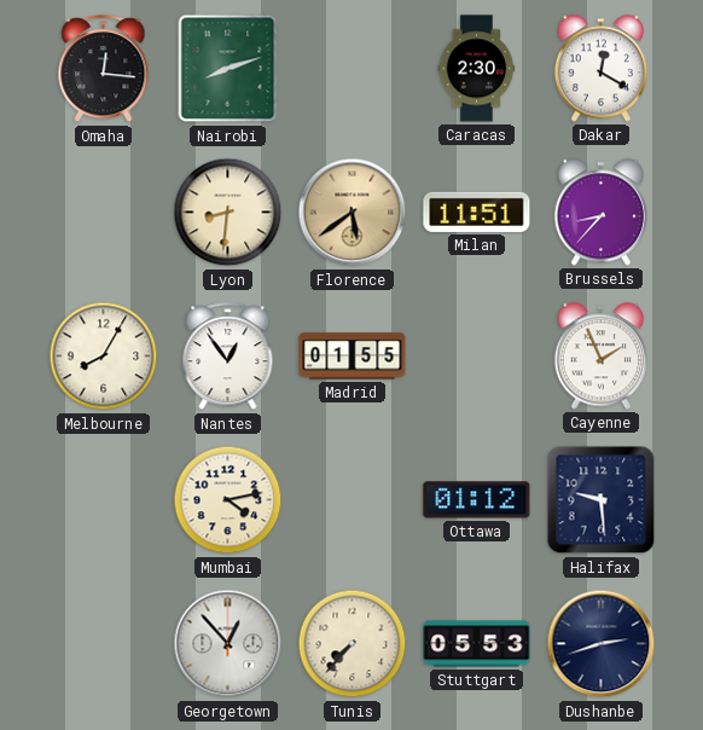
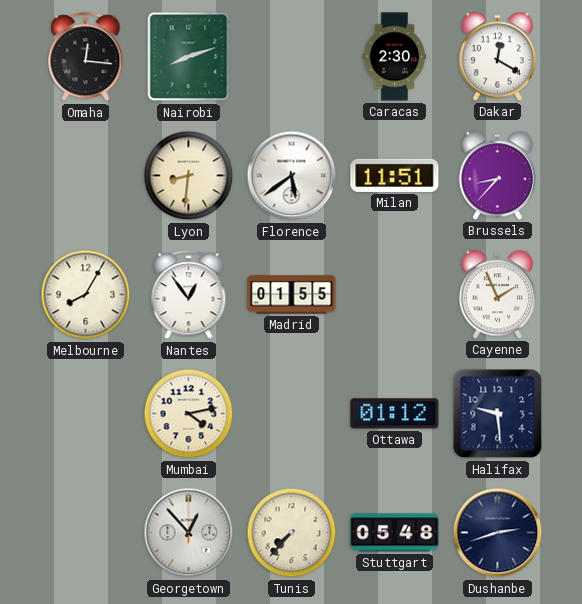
Florence dial: champagne -> white
Stuttgart: 05:53 -> 05:48
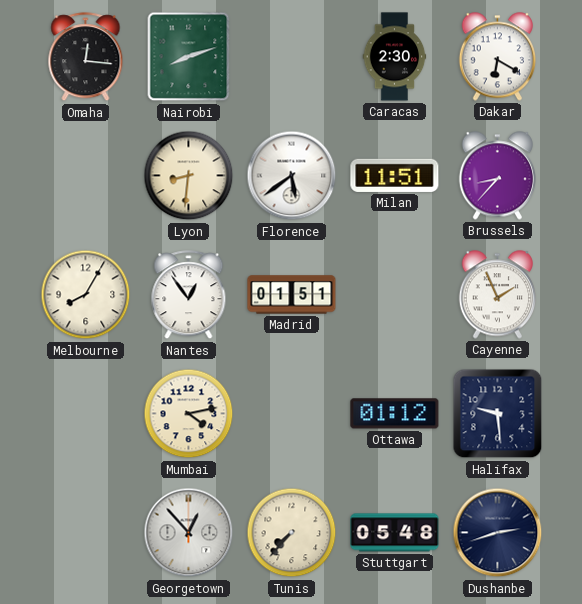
Dakar: 12:20 -> 6:20
Madrid: 01:55 -> 01:51
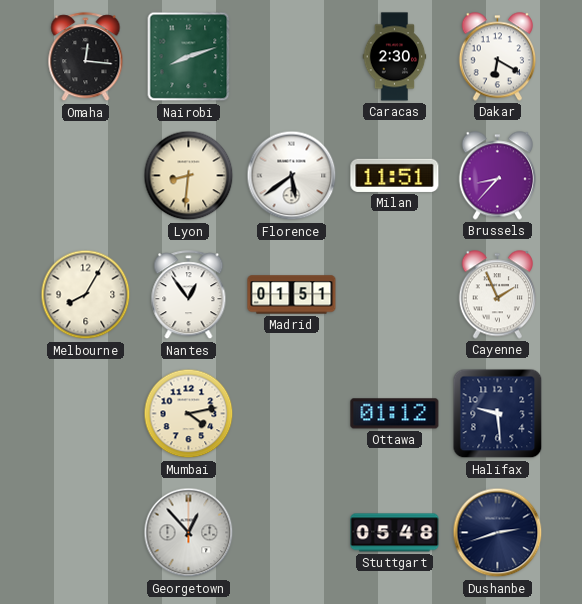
Tunis: 7:37 -> none
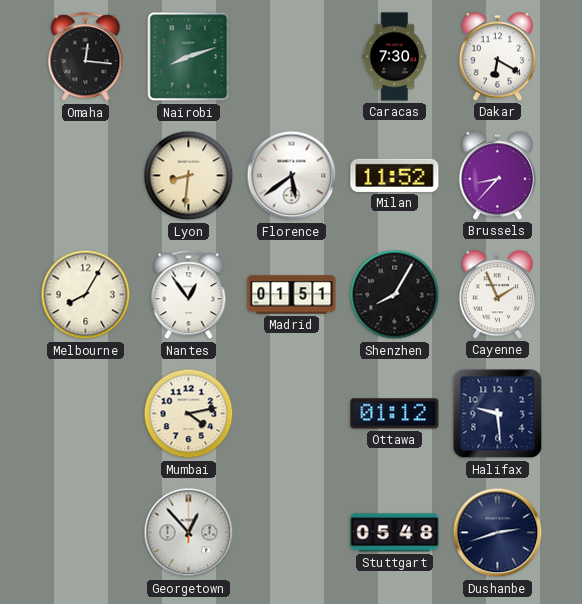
Caracas: 2:30 -> 7:30
Milan: 11:51 -> 11:52
Shenzhen: none -> 8:05
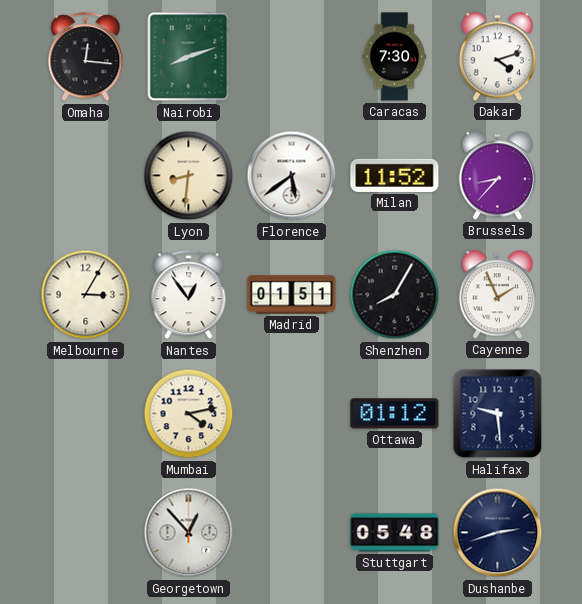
Dakar: 6:20 -> 4:12
Melbourne: 8:05 -> 3:05
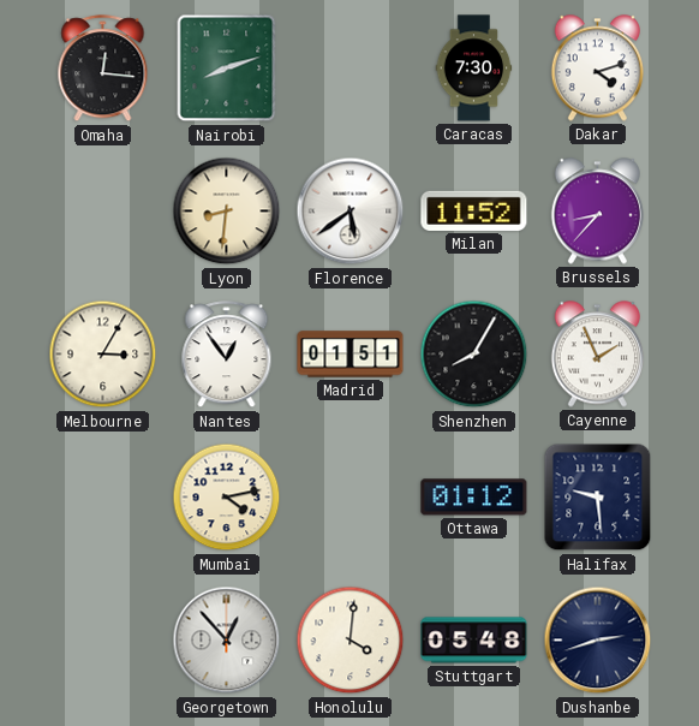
Honolulu: none -> 4:01
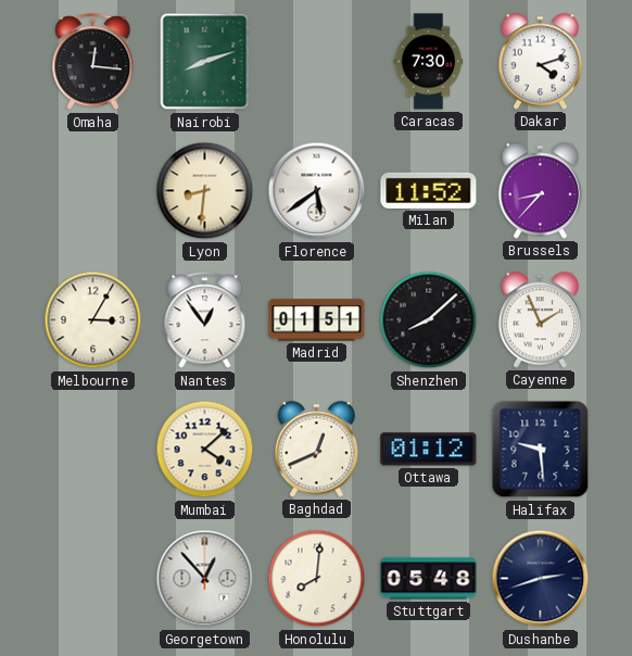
Shenzhen: 8:05 -> 8:08
Mumbai: 4:13 -> 4:08
Baghdad: none -> 12:41
Honolulu: 4:01 -> 8:01
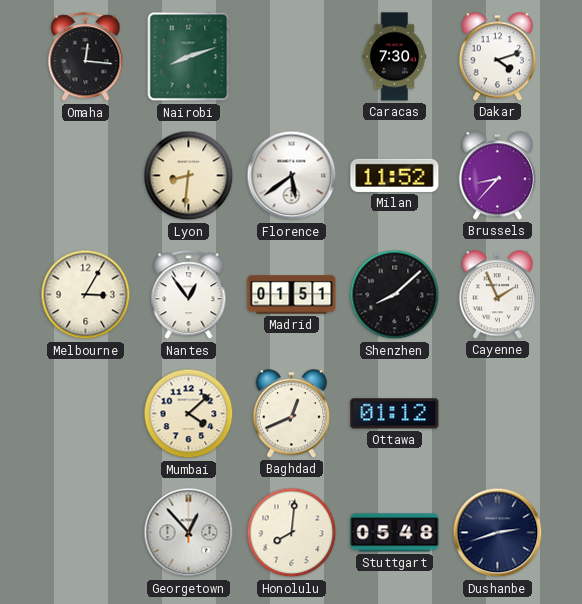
Halifax: 9:29 -> none
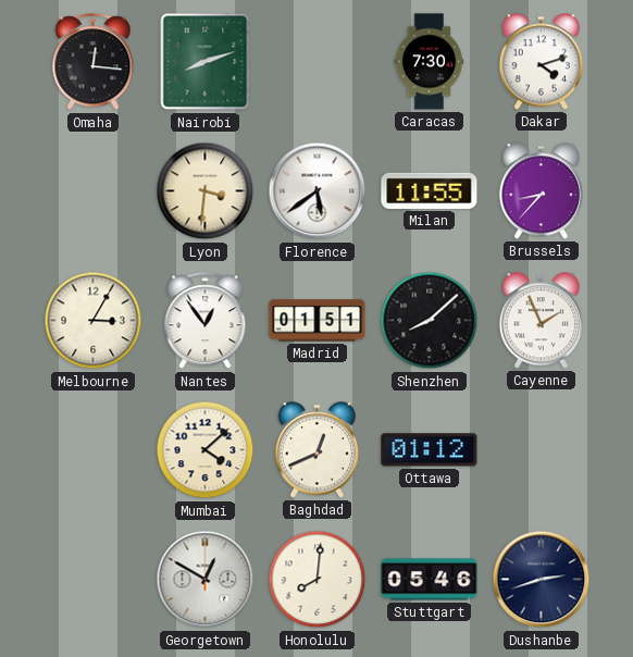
Lyon: 8:31 -> 3:31
Milan: 11:52 -> 11:55
Georgetown: 12:53 -> 12:50
Stuttgart: 05:48 -> 05:46
